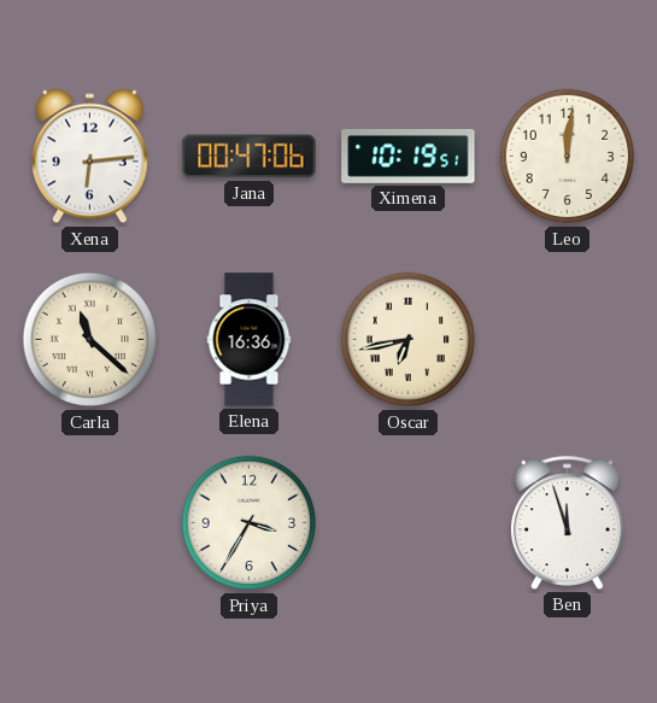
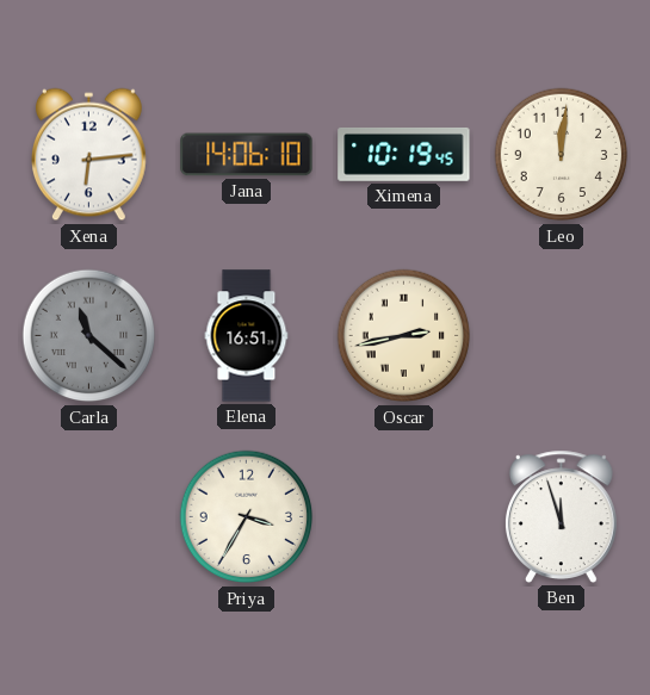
Jana: 00:47 -> 14:06
Ximena: 10:19:51 -> 10:19:45
Carla dial: cream -> grey
Elena: 16:36 -> 16:51
Oscar: 6:43 -> 2:43
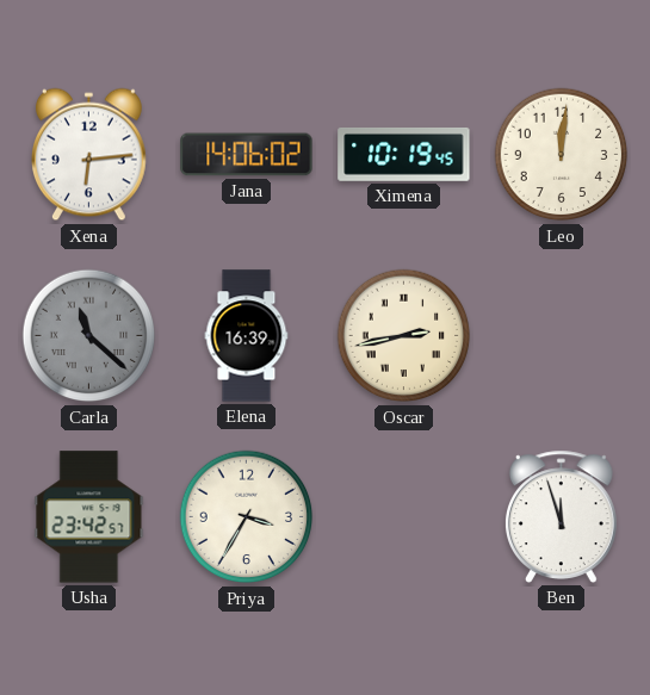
Jana: 14:06:10 -> 14:06:02
Elena: 16:51 -> 16:39
Usha: none -> 23:42
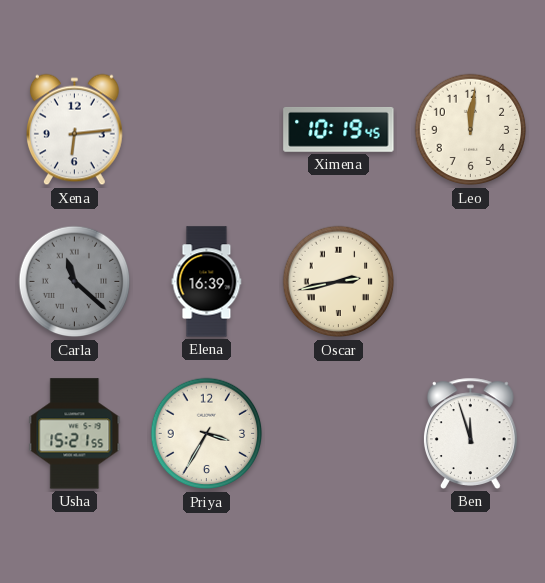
Jana: 14:06 -> none
Usha: 23:42 -> 15:21
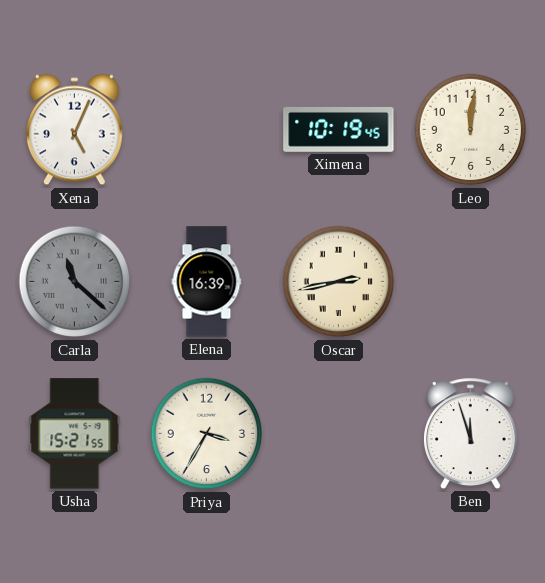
Xena: 6:14 -> 5:04
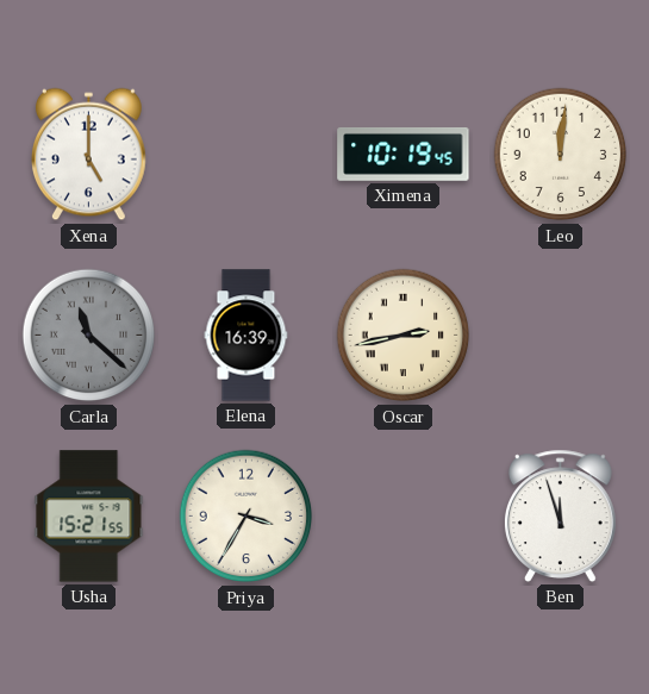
Xena: 5:04 -> 5:00
